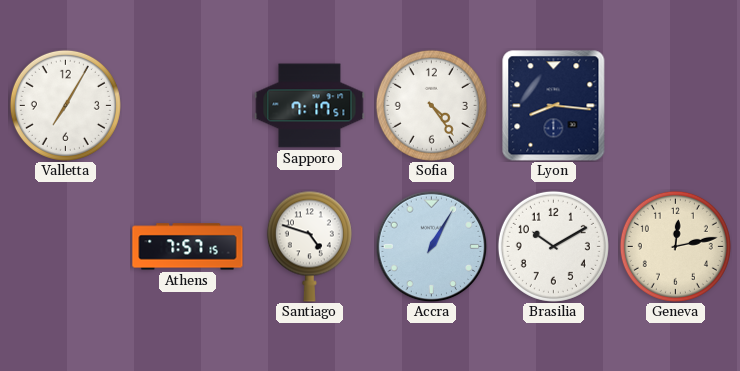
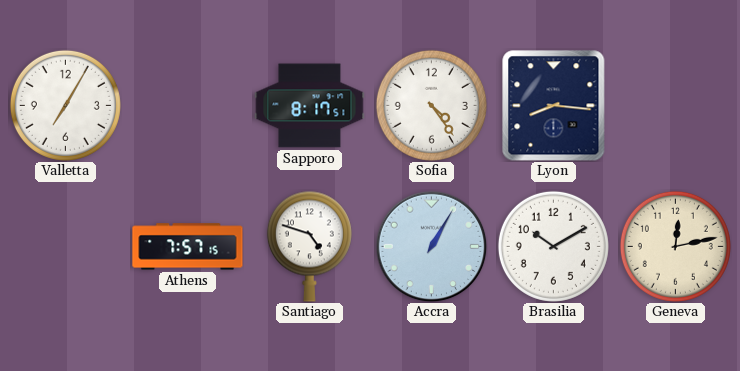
Sapporo: 7:17 -> 8:17
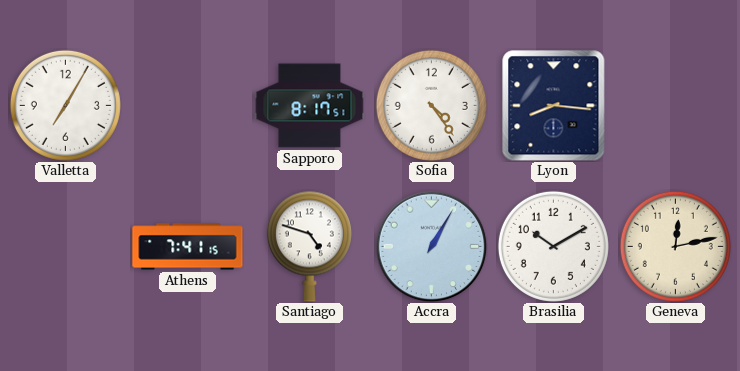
Athens: 7:57 -> 7:41
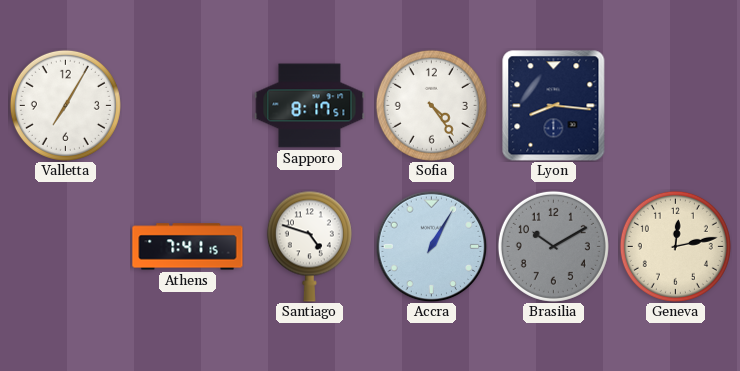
Brasilia dial: white -> grey
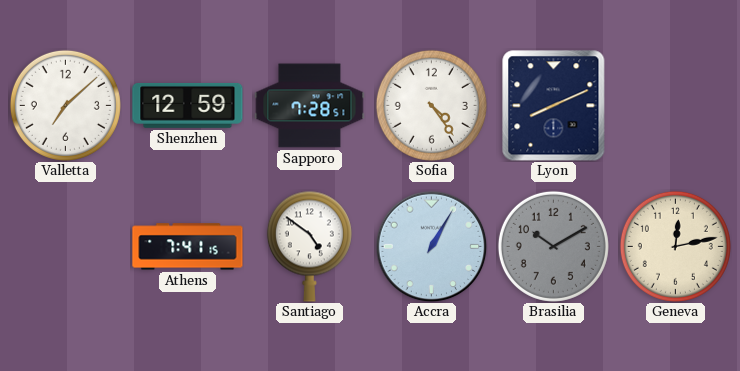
Valletta: 7:05 -> 7:08
Shenzhen: none -> 12:59
Sapporo: 8:17 -> 7:28
Lyon: 8:16 -> 8:11
Santiago: 4:48 -> 4:51
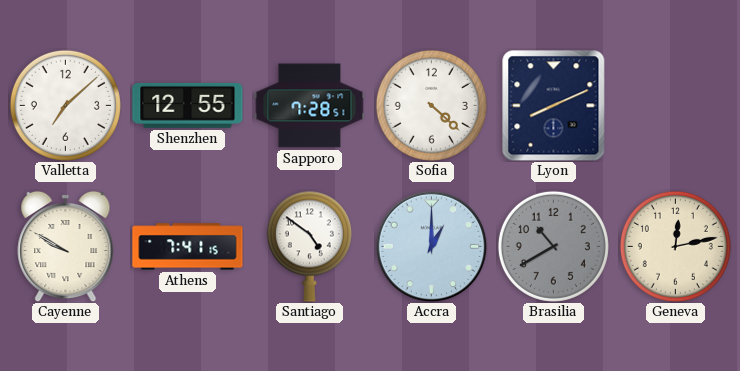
Shenzhen: 12:59 -> 12:55
Sofia: 4:24 -> 4:22
Cayenne: none -> 9:50
Accra: 1:05 -> 1:00
Brasilia: 10:10 -> 10:40
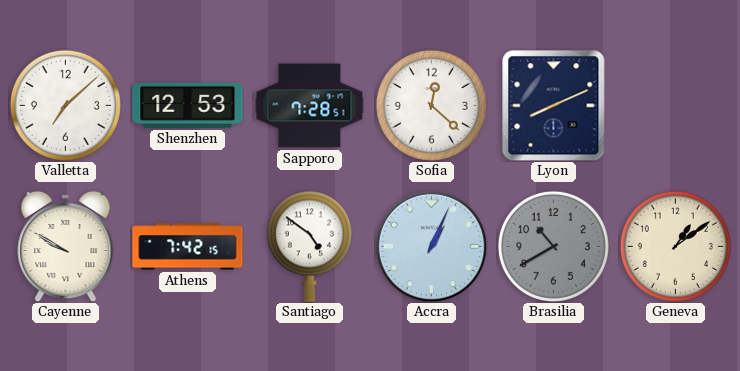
Shenzhen: 12:55 -> 12:53
Sofia: 4:22 -> 12:22
Athens: 7:41 -> 7:42
Accra: 1:00 -> 1:04
Geneva: 12:13 -> 1:09
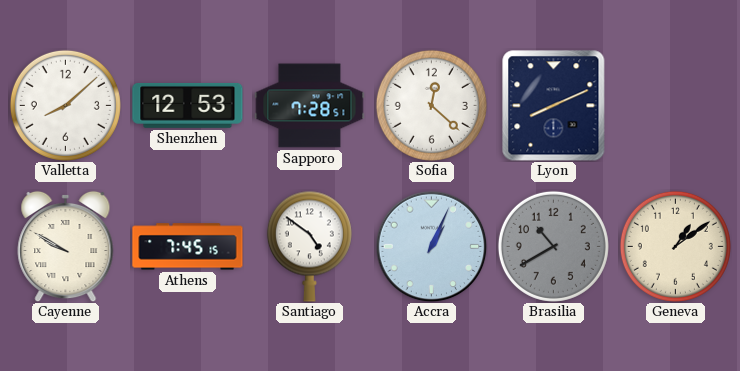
Valletta: 7:08 -> 8:08
Athens: 7:42 -> 7:45
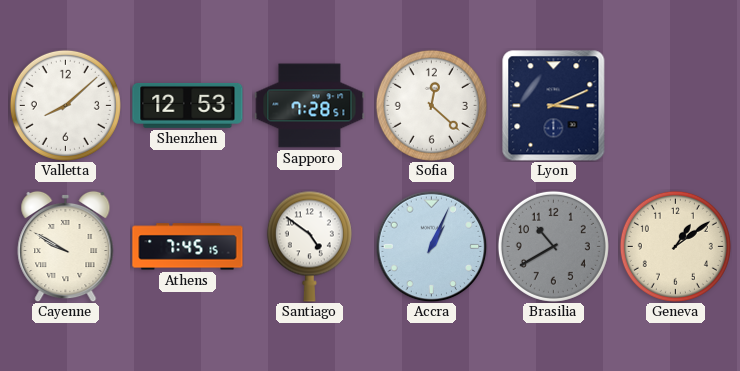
Lyon: 8:11 -> 3:11
